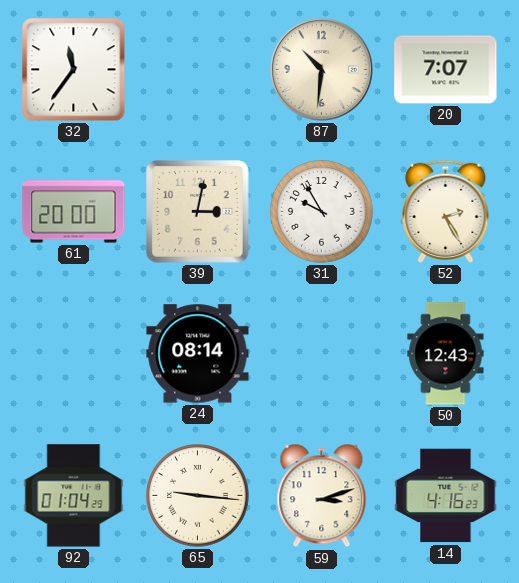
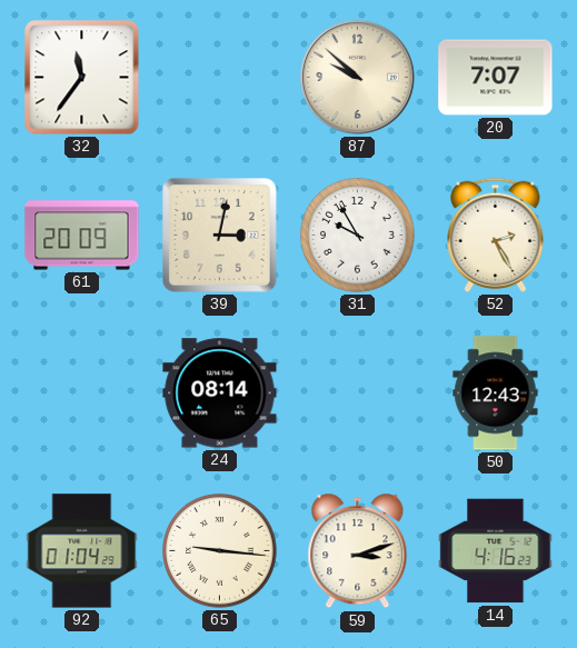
87: 10:31 -> 9:52
61: 20:00 -> 20:09
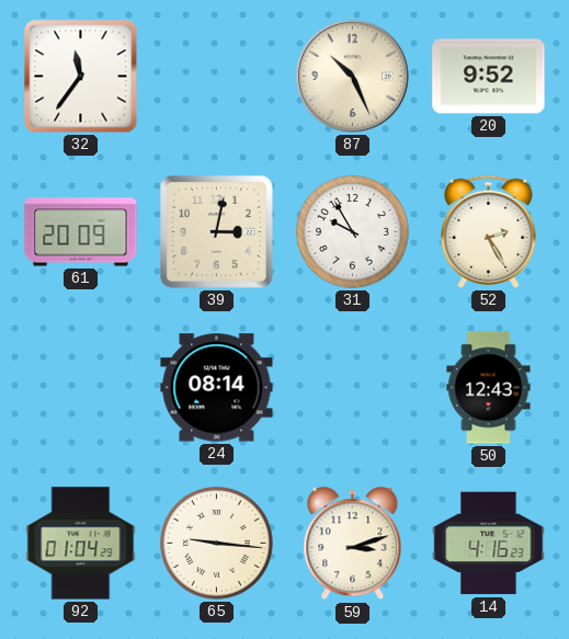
87: 9:52 -> 10:26
20: 7:07 -> 9:52
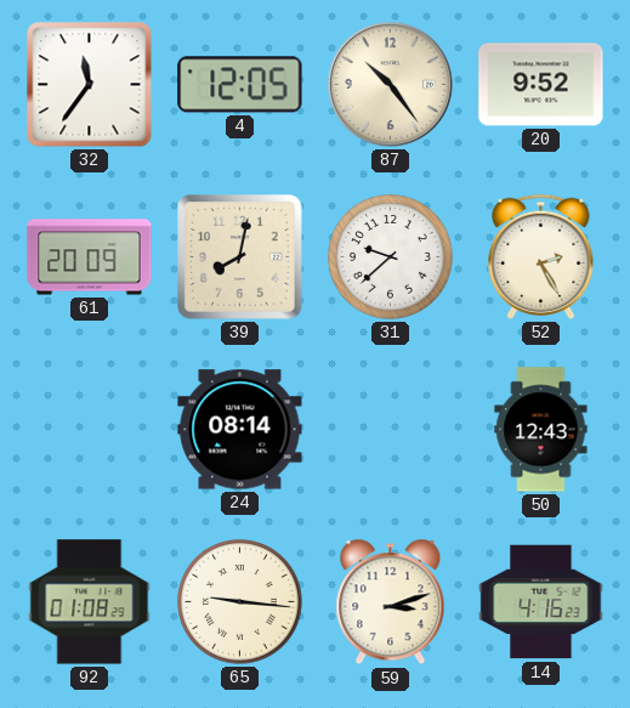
4: none -> 12:05
87: 10:26 -> 10:24
39: 3:02 -> 8:02
31: 9:55 -> 9:38
92: 01:04 -> 01:08
